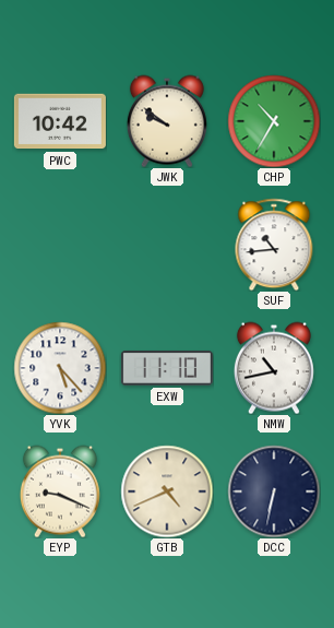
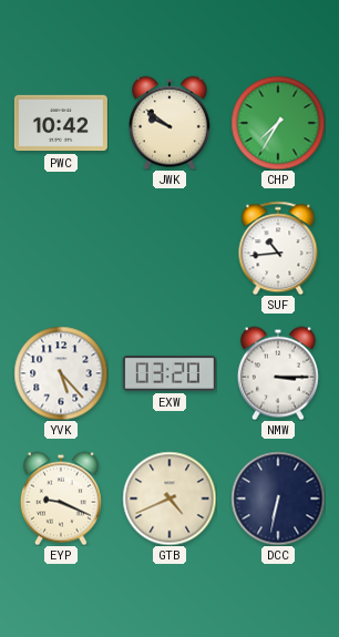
CHP: 10:35 -> 7:35
EXW: 11:10 -> 03:20
NMW: 10:43 -> 3:15
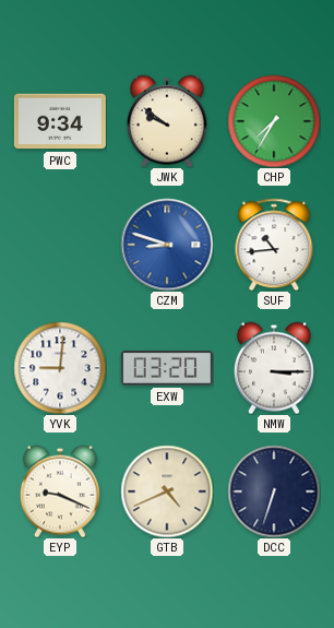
PWC: 10:42 -> 9:34
CZM: none -> 8:48
YVK: 5:23 -> 9:01
DCC: 6:32 -> 6:33
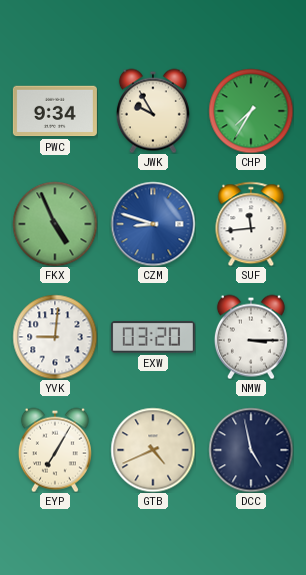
JWK: 9:51 -> 9:55
FKX: none -> 4:56
SUF: 10:44 -> 11:44
EYP: 9:19 -> 7:05
DCC: 6:33 -> 4:58
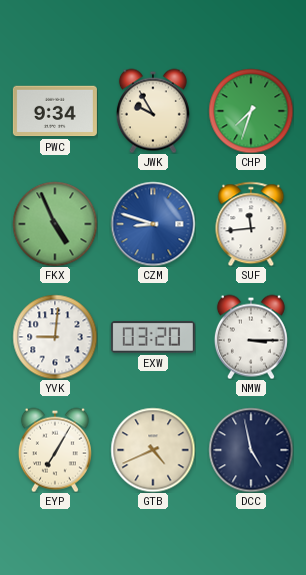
CHP: 7:35 -> 7:33
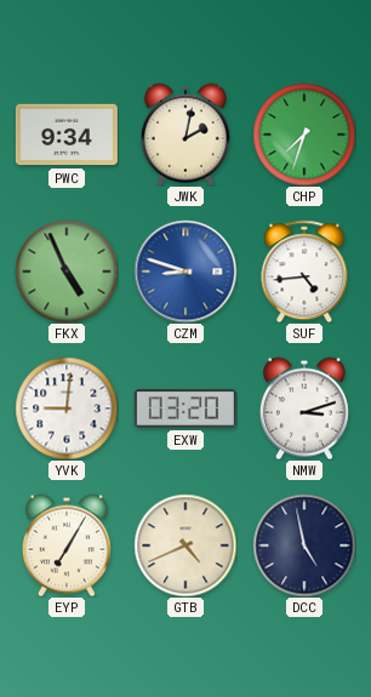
JWK: 9:55 -> 2:02
SUF: 11:44 -> 4:44
NMW: 3:15 -> 3:12
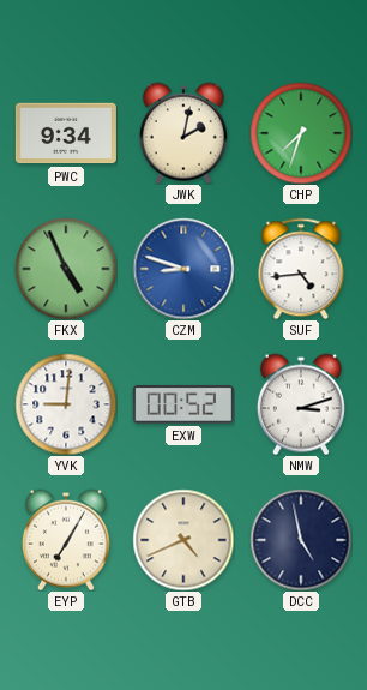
EXW: 03:20 -> 00:52
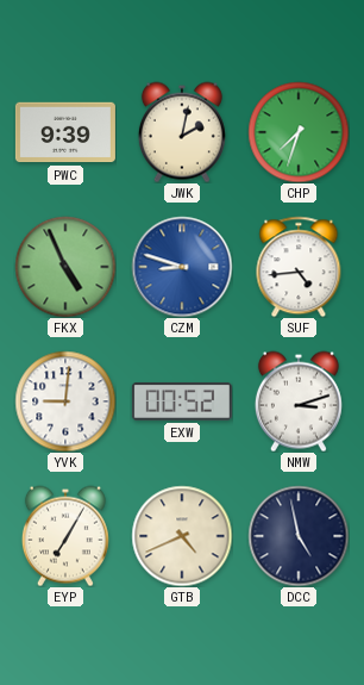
PWC: 9:34 -> 9:39
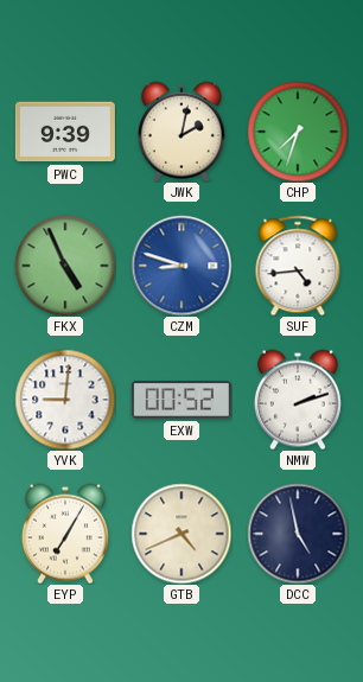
NMW: 3:12 -> 2:12
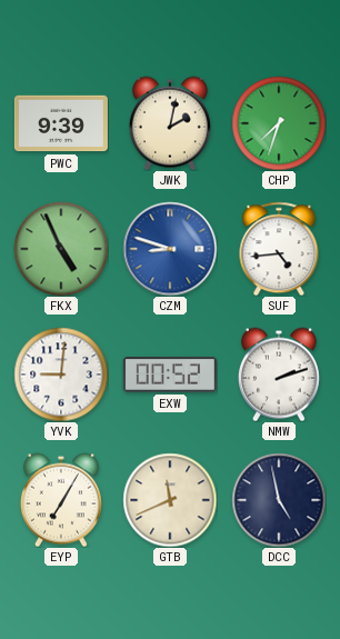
GTB: 4:41 -> 11:41
